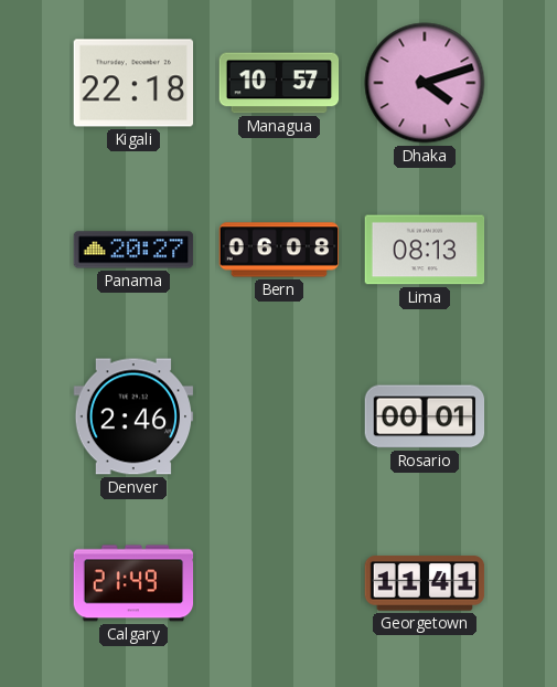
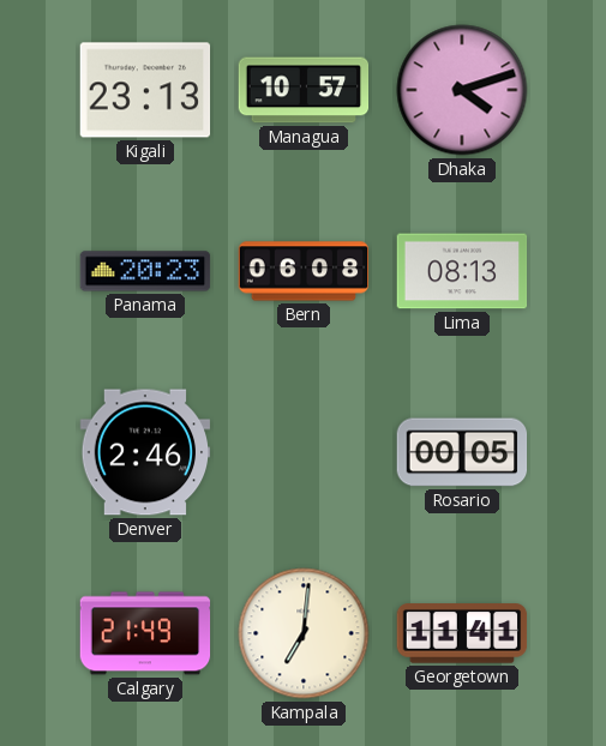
Kigali: 22:18 -> 23:13
Panama: 20:27 -> 20:23
Rosario: 00:01 -> 00:05
Kampala: none -> 7:01
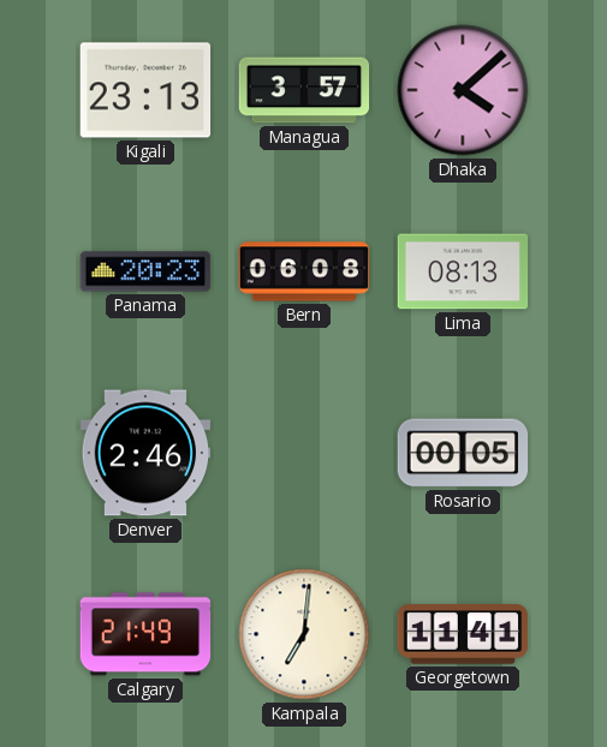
Managua: 10:57 -> 3:57
Dhaka: 4:12 -> 4:08
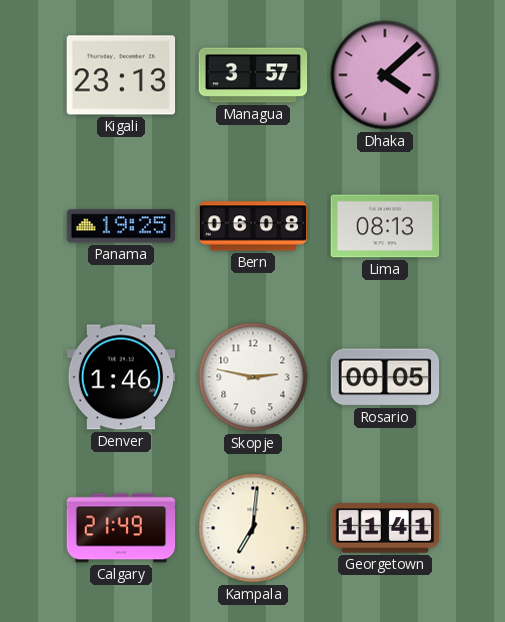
Panama: 20:23 -> 19:25
Denver: 2:46 -> 1:46
Skopje: none -> 2:47
